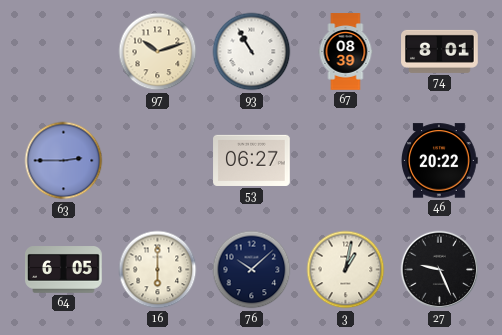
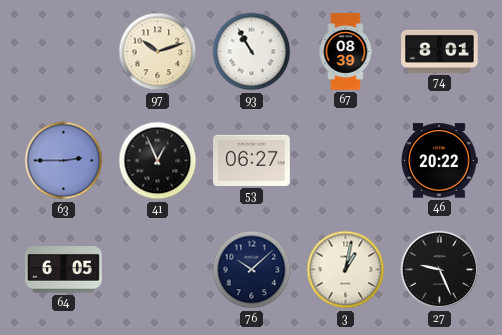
41: none -> 12:56
16: 6:00 -> none
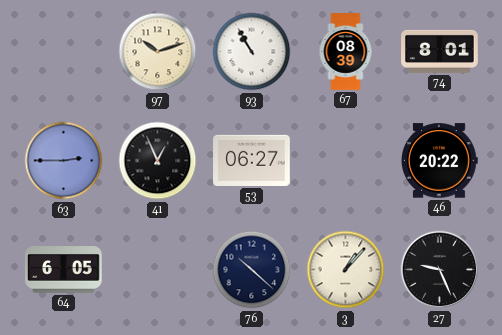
76: 10:08 -> 10:22
3: 1:02 -> 1:07
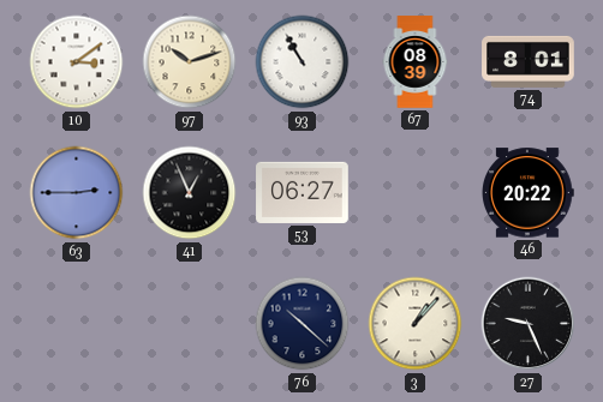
10: none -> 3:09
64: 6:05 -> none
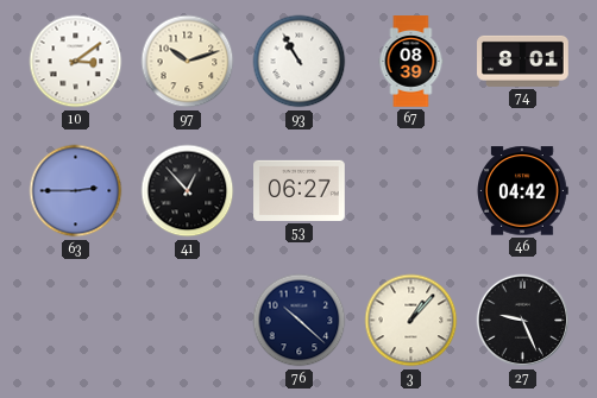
41: 12:56 -> 12:53
46: 20:22 -> 04:42
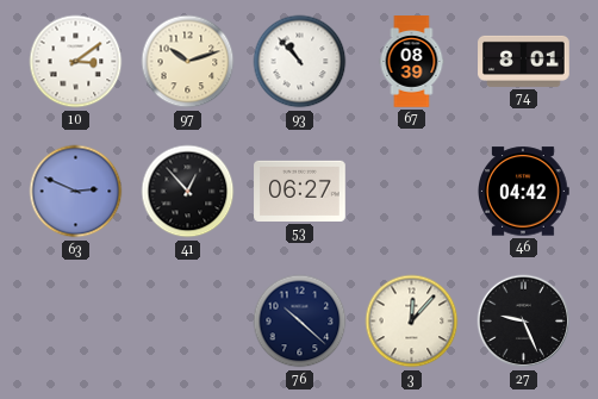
93: 10:55 -> 10:53
63: 2:45 -> 2:49
3: 1:07 -> 12:07
